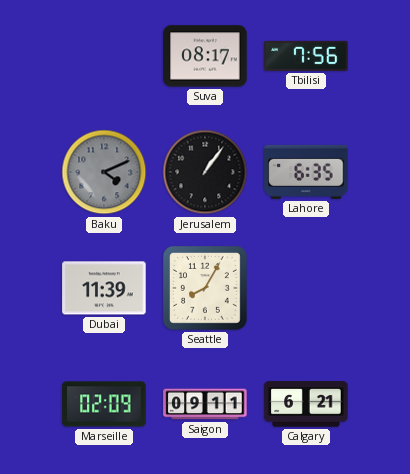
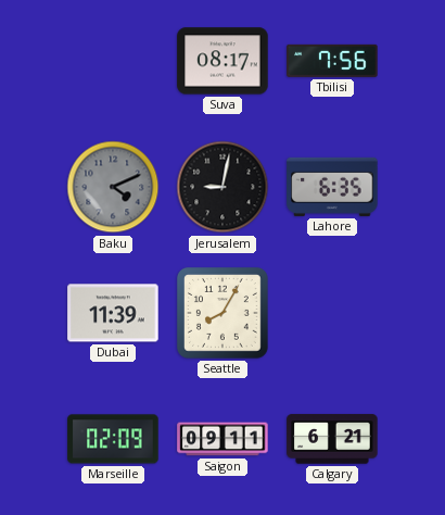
Jerusalem: 1:06 -> 9:02
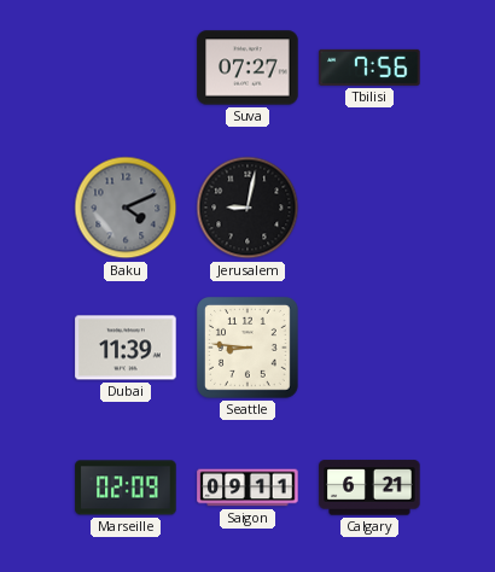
Suva: 08:17 -> 07:27
Lahore: 6:35 -> none
Seattle: 8:05 -> 8:46
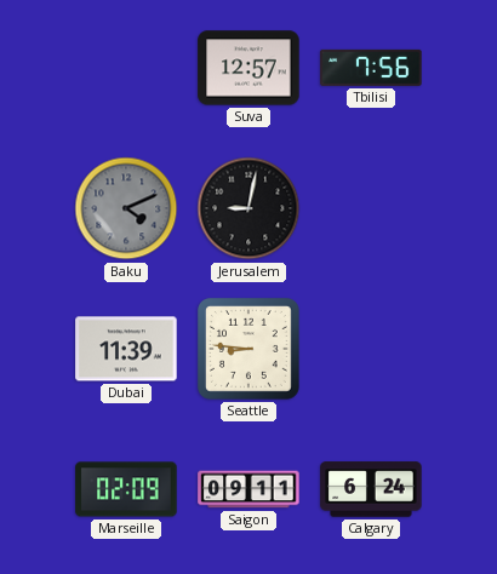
Suva: 07:27 -> 12:57
Calgary: 6:21 -> 6:24
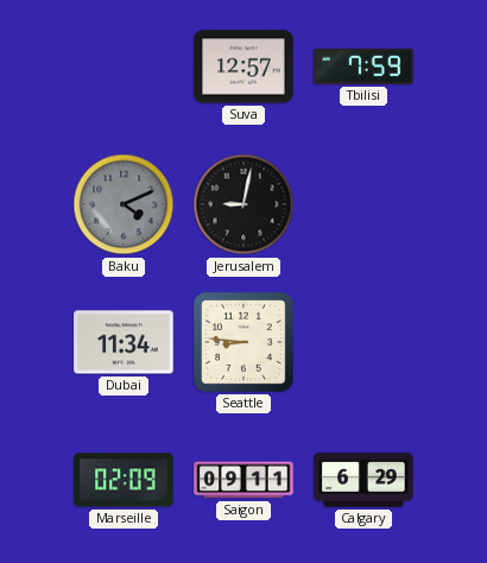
Tbilisi: 7:56 -> 7:59
Dubai: 11:39 -> 11:34
Calgary: 6:24 -> 6:29
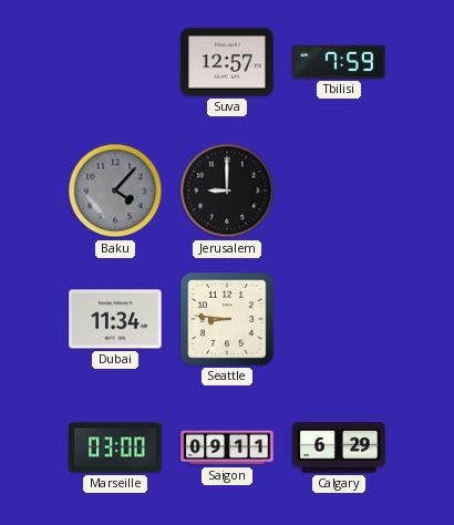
Baku: 4:11 -> 4:07
Jerusalem: 9:02 -> 9:00
Marseille: 02:09 -> 03:00
